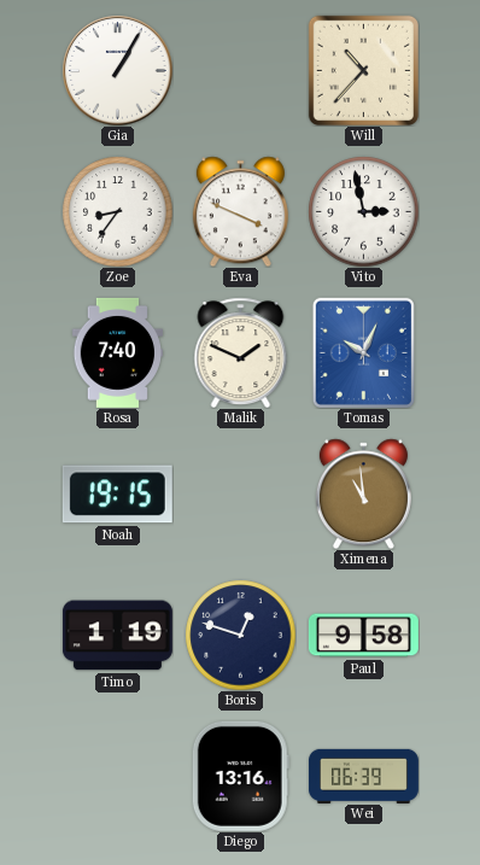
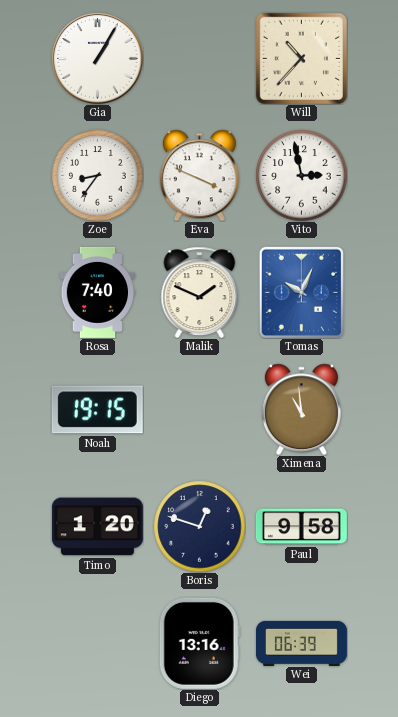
Timo: 1:19 -> 1:20
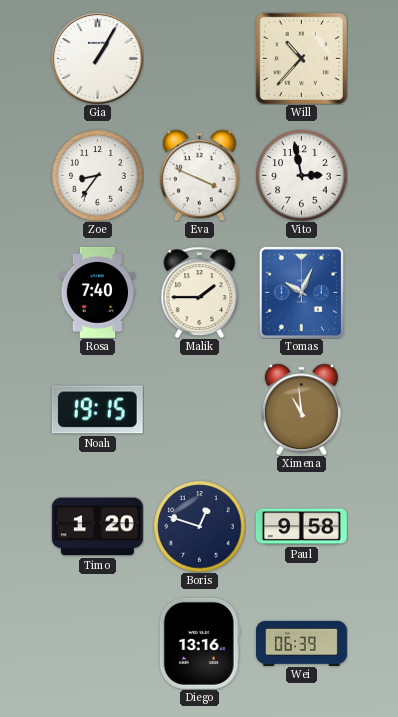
Malik: 1:49 -> 1:45
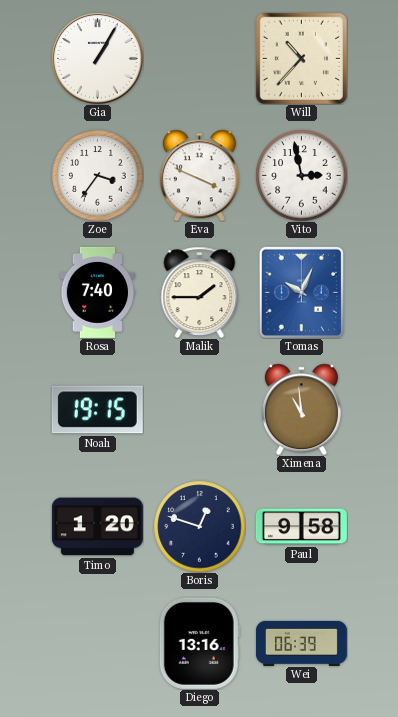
Zoe: 8:36 -> 3:36
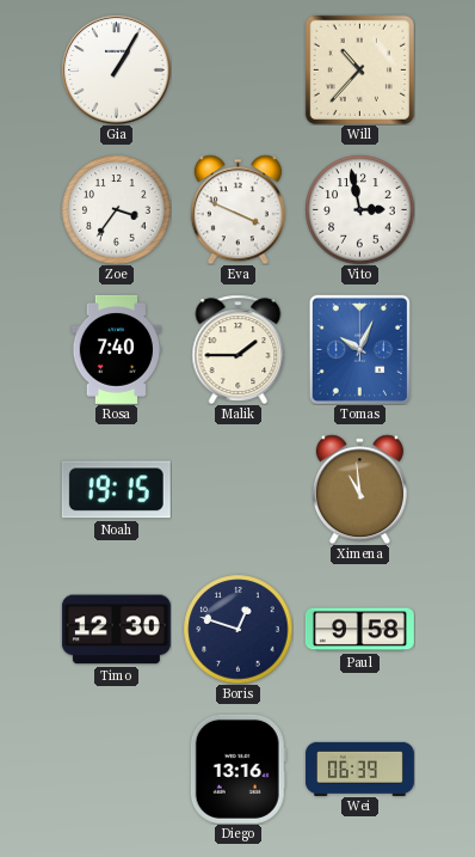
Timo: 1:20 -> 12:30
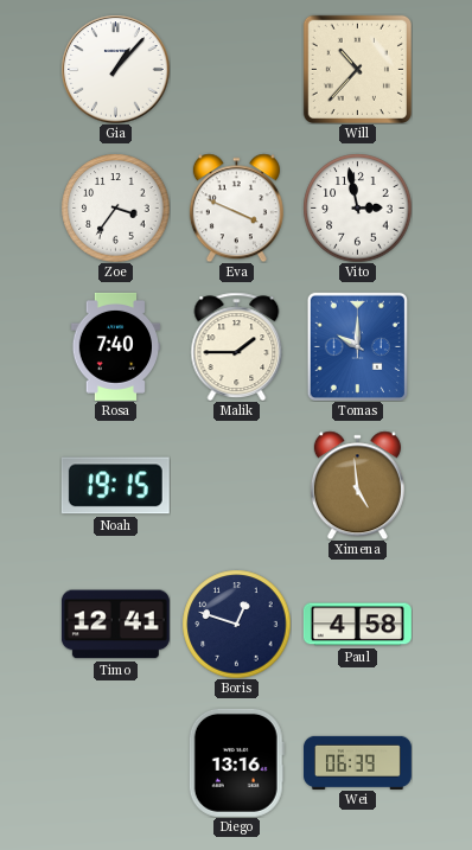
Gia: 1:05 -> 1:07
Tomas: 10:04 -> 10:00
Ximena: 10:59 -> 4:59
Timo: 12:30 -> 12:41
Paul: 9:58 -> 4:58
